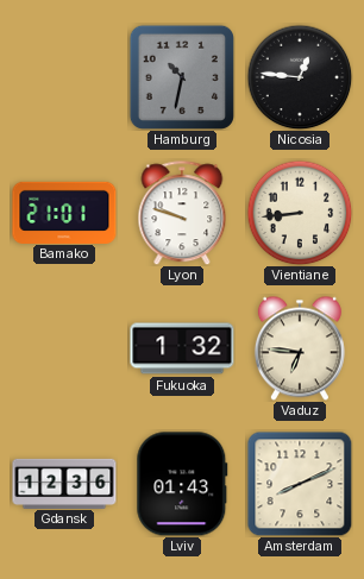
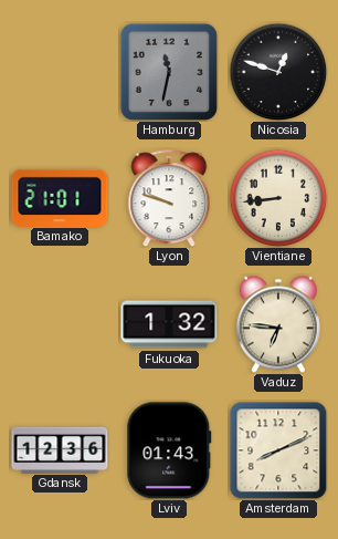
Hamburg: 10:32 -> 11:32
Nicosia: 12:46 -> 12:48
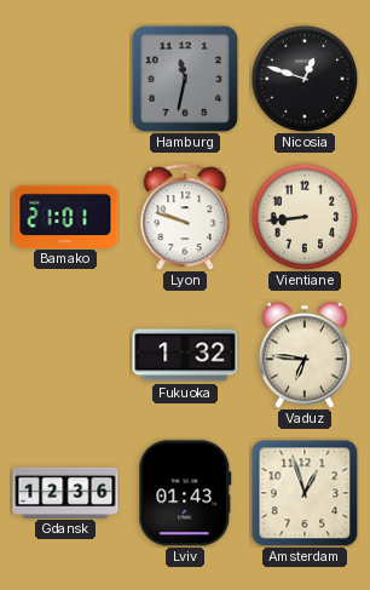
Amsterdam: 8:11 -> 12:57
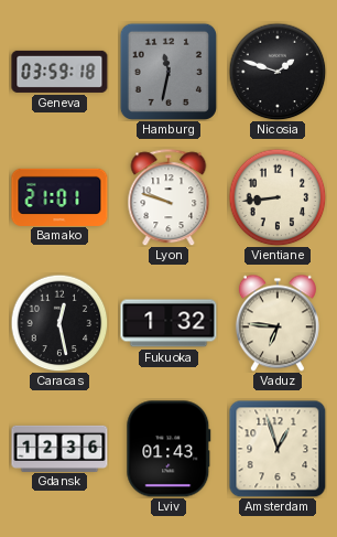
Geneva: none -> 03:59
Nicosia: 12:48 -> 1:48
Caracas: none -> 12:28
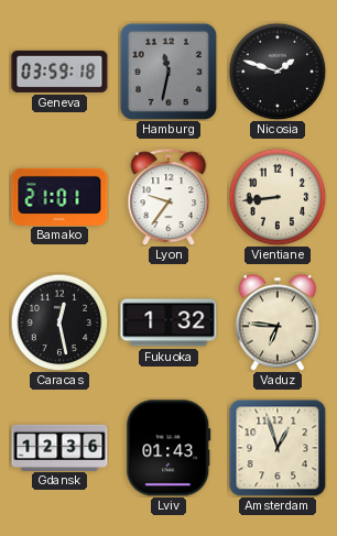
Lyon: 9:48 -> 9:36
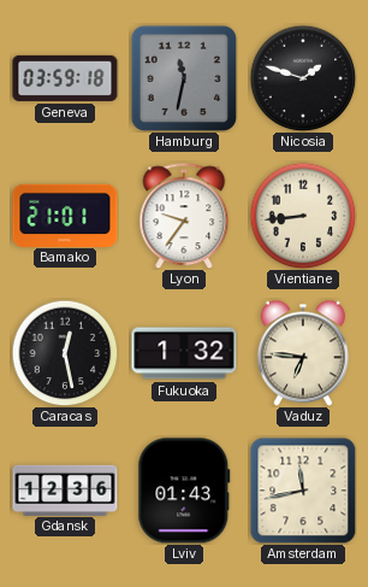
Amsterdam: 12:57 -> 11:43
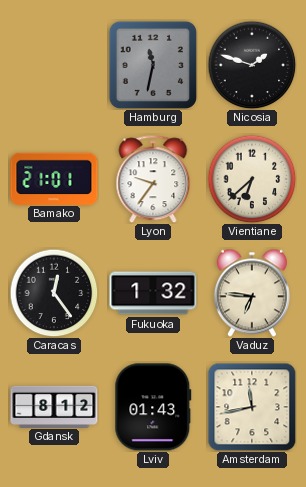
Geneva: 03:59 -> none
Vientiane: 8:44 -> 6:38
Caracas: 12:28 -> 12:24
Gdansk: 12:36 -> 8:12
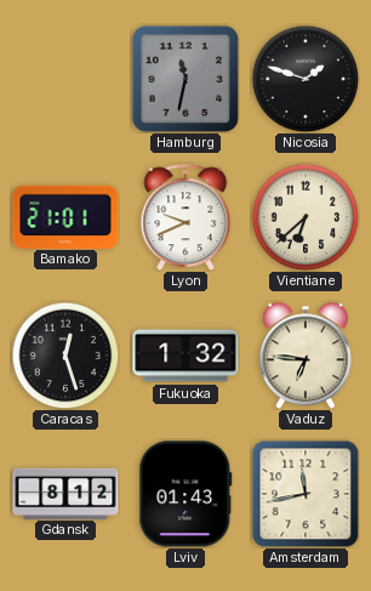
Lyon: 9:36 -> 9:41
Caracas: 12:24 -> 12:27
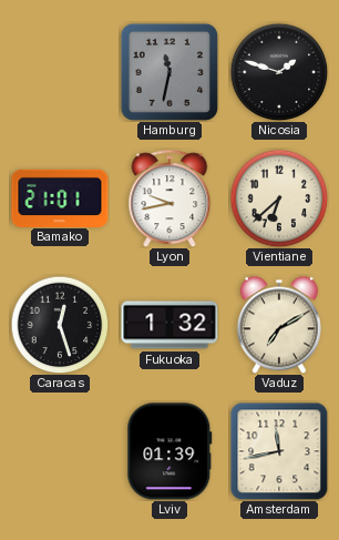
Lyon: 9:41 -> 9:43
Vaduz: 6:46 -> 7:10
Gdansk: 8:12 -> none
Lviv: 01:43 -> 01:39
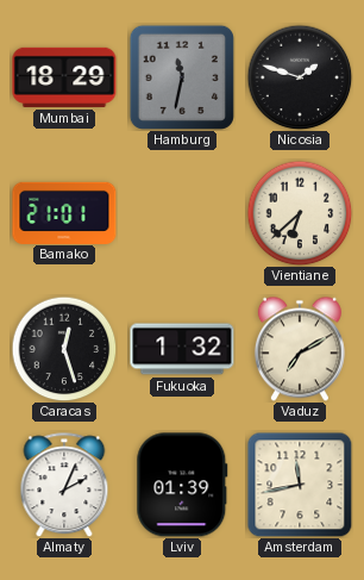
Mumbai: none -> 18:29
Lyon: 9:43 -> none
Almaty: none -> 2:04
